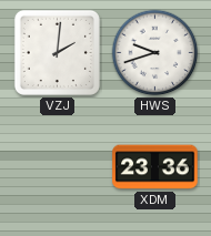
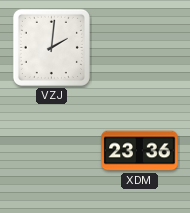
HWS: 9:42 -> none
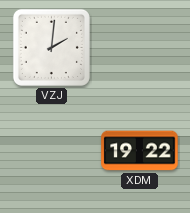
XDM: 23:36 -> 19:22
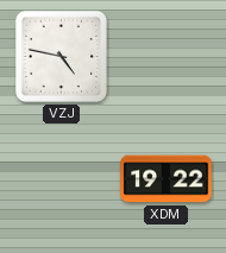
VZJ: 2:01 -> 4:47
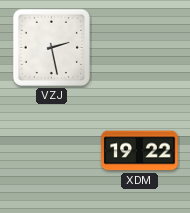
VZJ: 4:47 -> 2:28
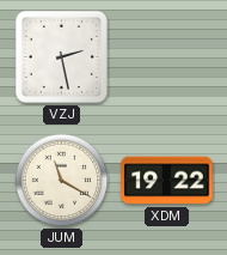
JUM: none -> 11:20
